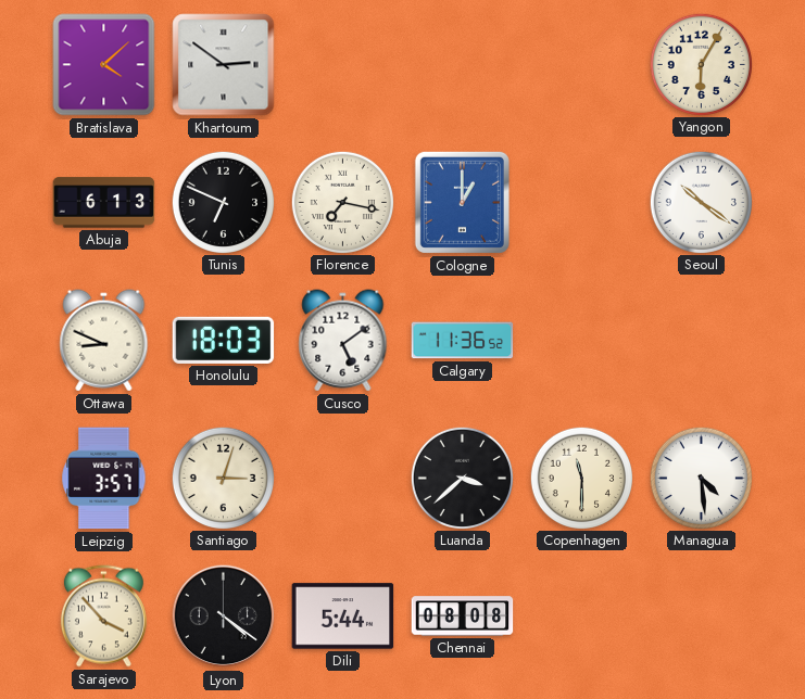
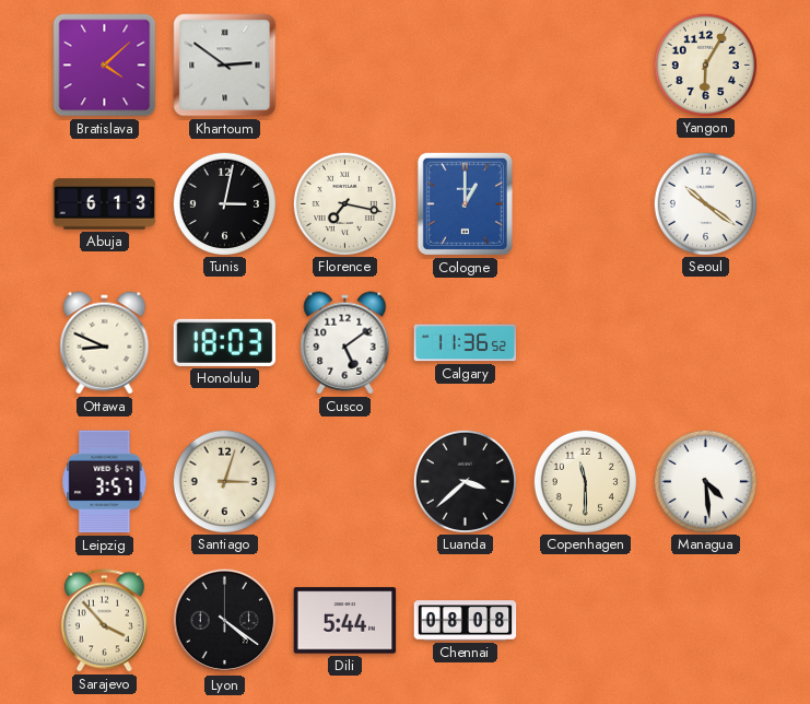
Tunis: 6:49 -> 3:02
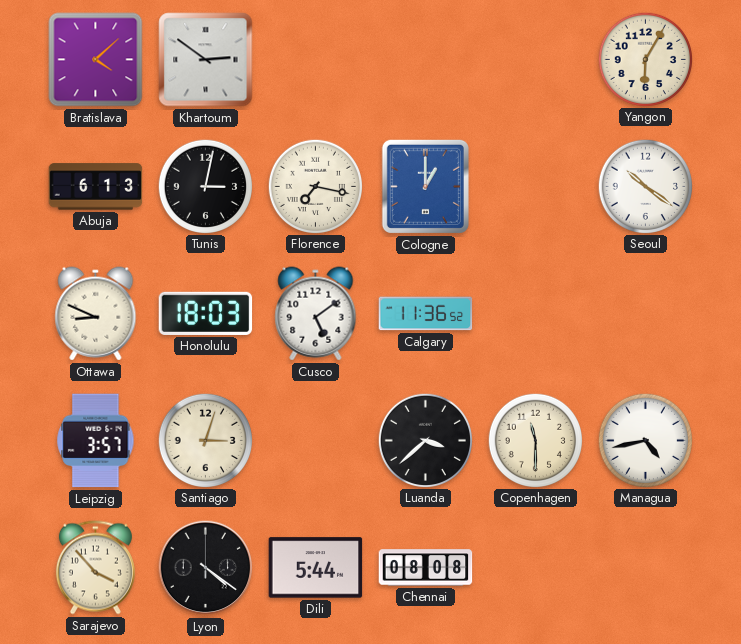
Managua: 4:29 -> 4:43
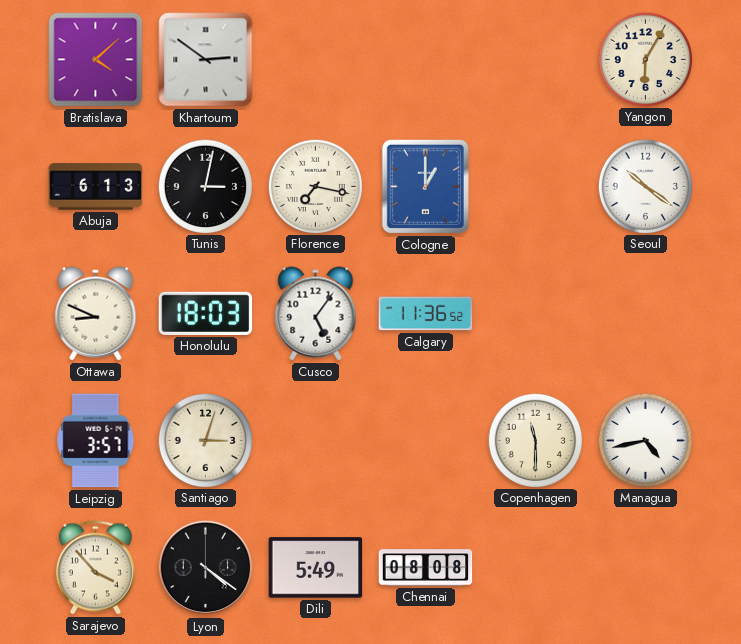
Cusco: 5:09 -> 5:06
Luanda: 3:38 -> none
Dili: 5:44 -> 5:49
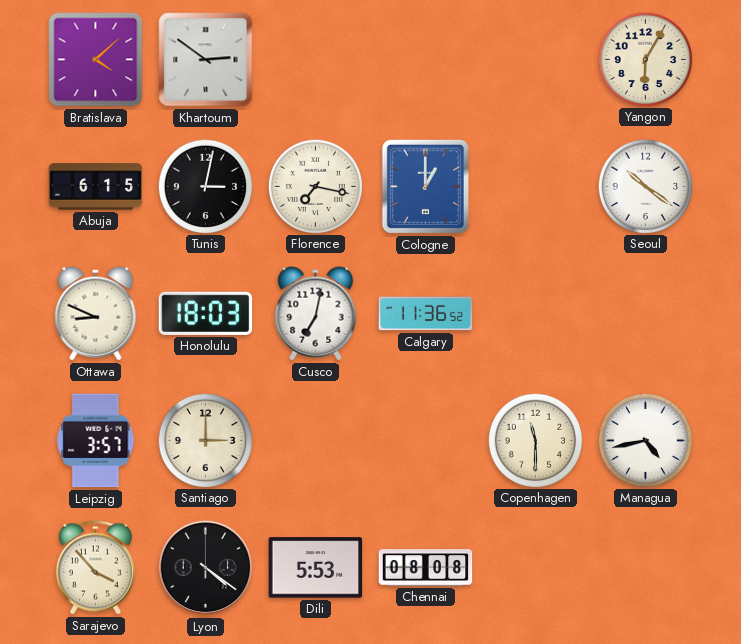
Abuja: 6:13 -> 6:15
Cusco: 5:06 -> 7:02
Santiago: 3:03 -> 3:00
Dili: 5:49 -> 5:53
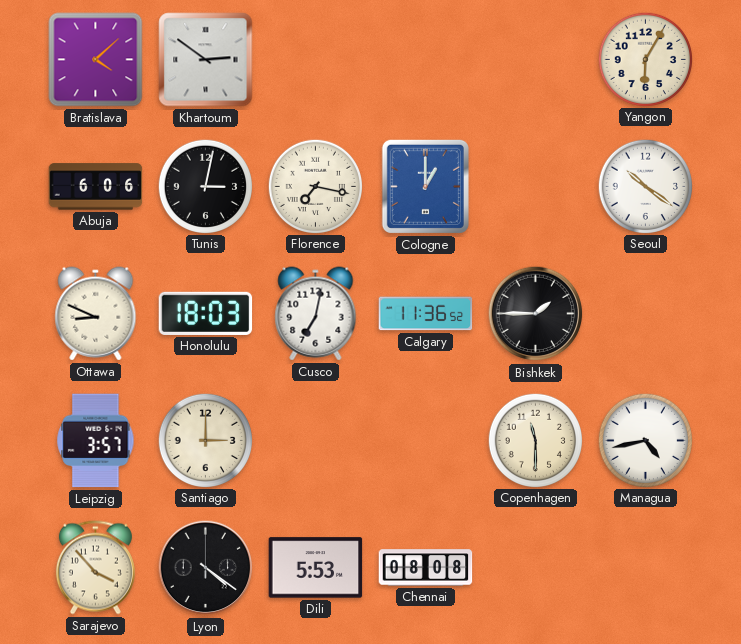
Abuja: 6:15 -> 6:06
Bishkek: none -> 1:45
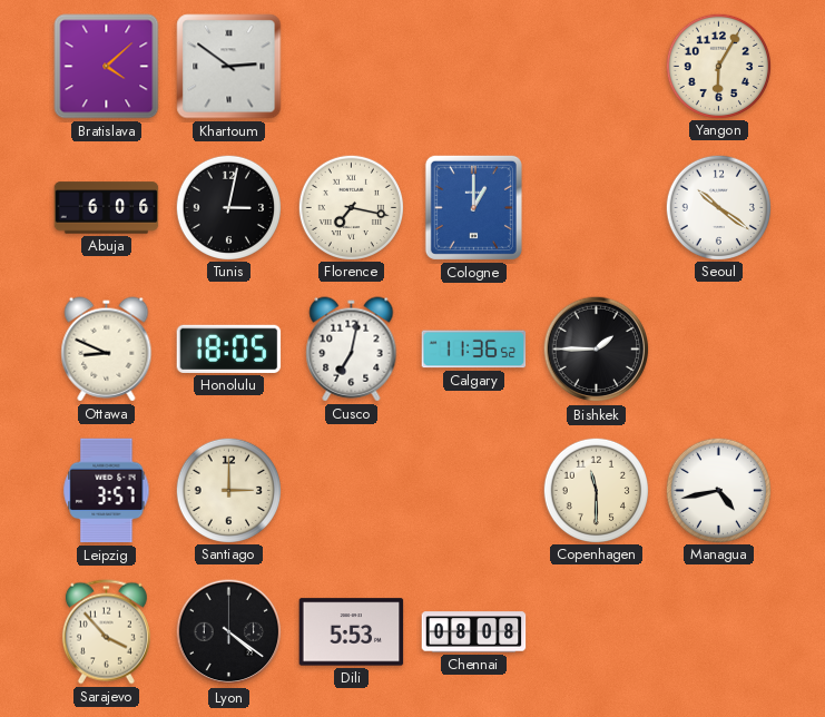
Honolulu: 18:03 -> 18:05
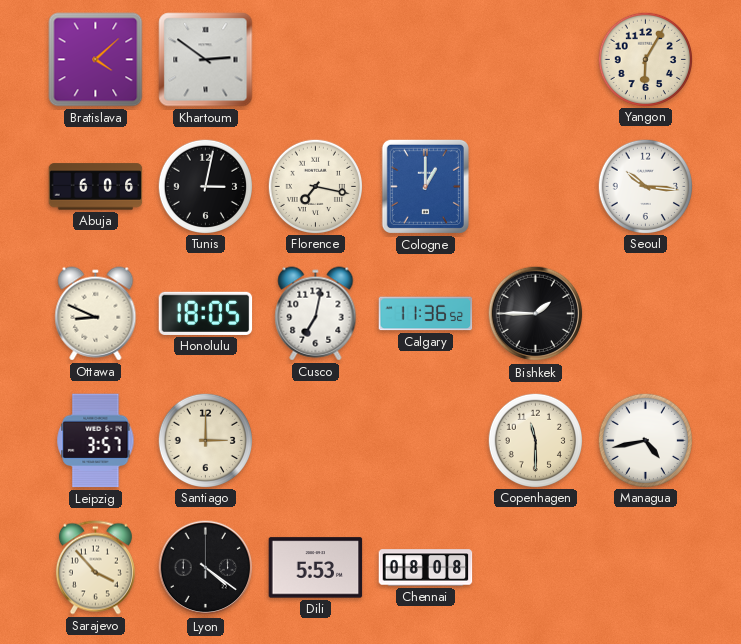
Seoul: 10:21 -> 10:16
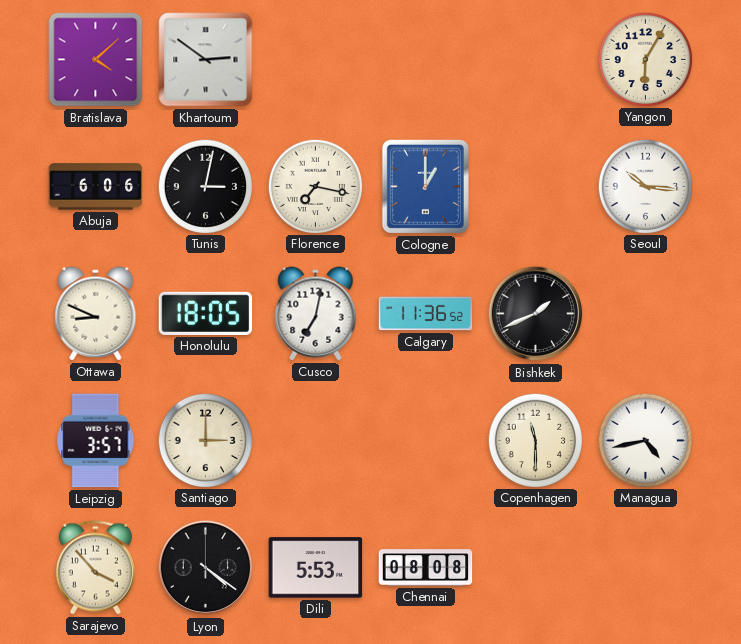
Bishkek: 1:45 -> 1:41
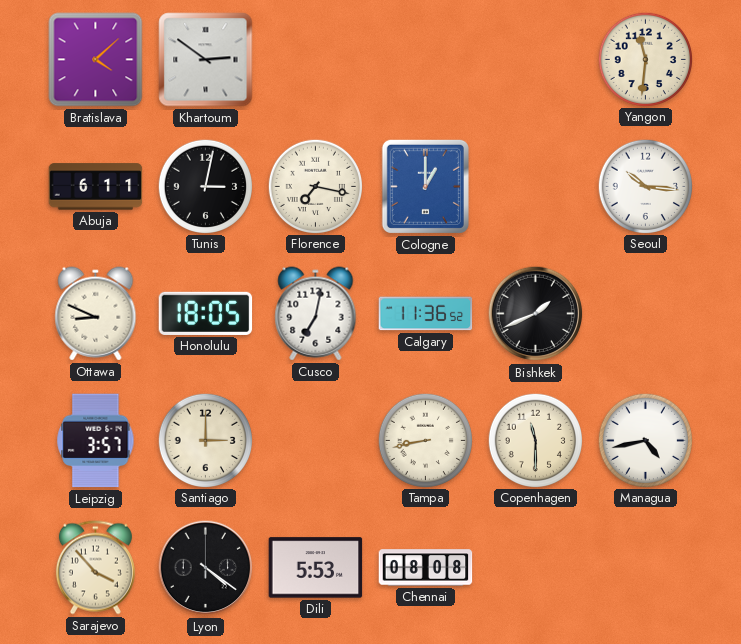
Yangon: 6:05 -> 11:31
Abuja: 6:06 -> 6:11
Tampa: none -> 8:43
